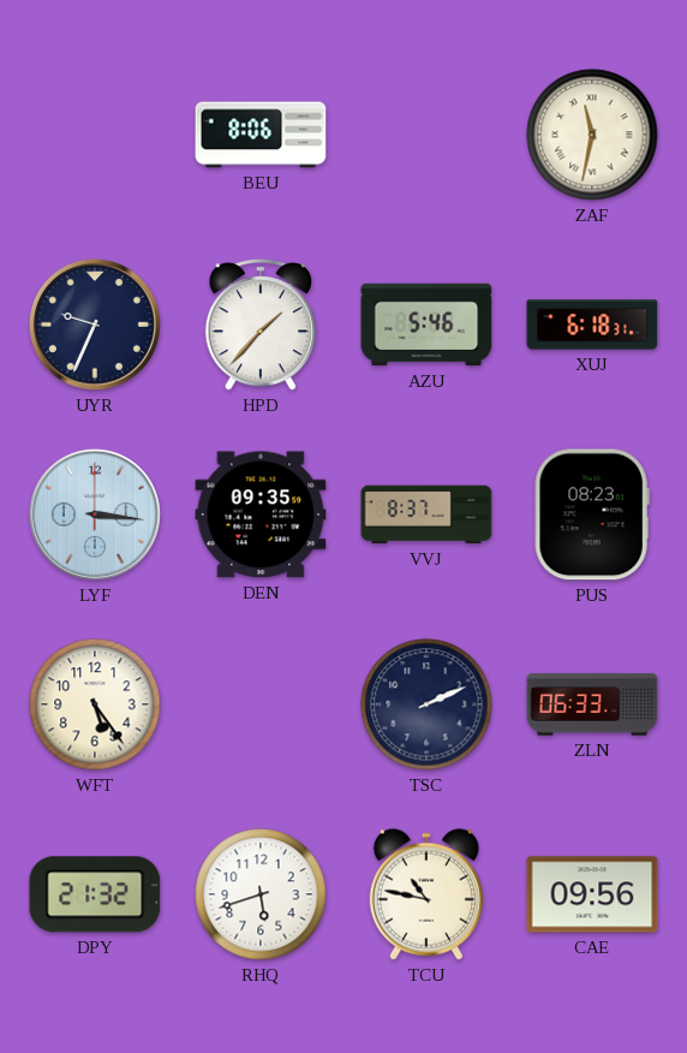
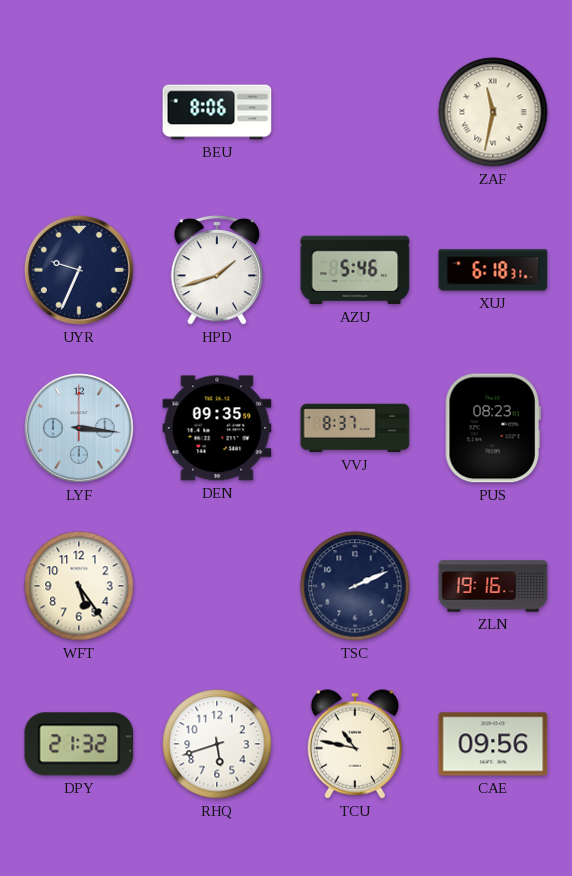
HPD: 1:37 -> 1:42
ZLN: 06:33 -> 19:16
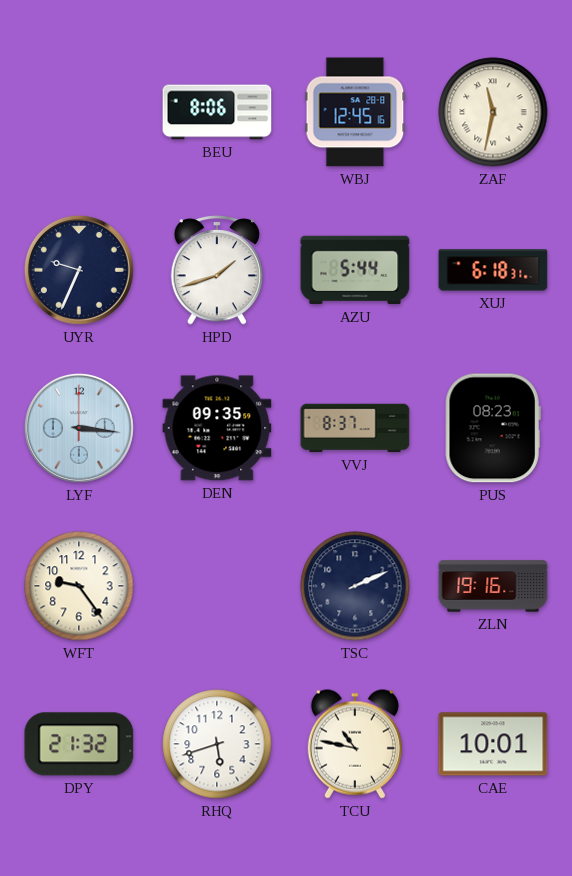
WBJ: none -> 12:45
AZU: 5:46 -> 5:44
WFT: 5:24 -> 9:24
CAE: 09:56 -> 10:01
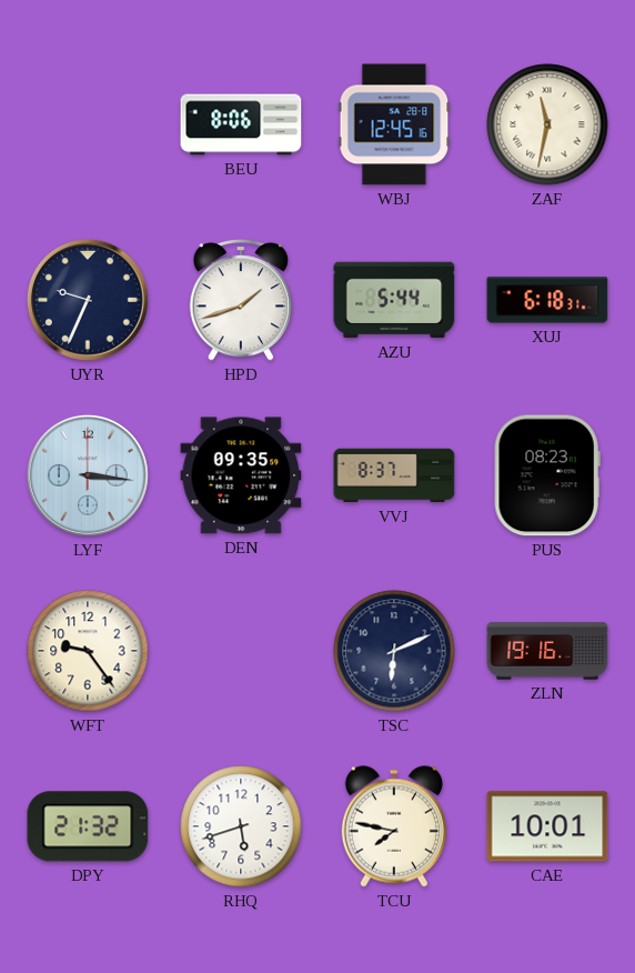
TSC: 2:11 -> 6:11
TCU: 10:47 -> 7:47
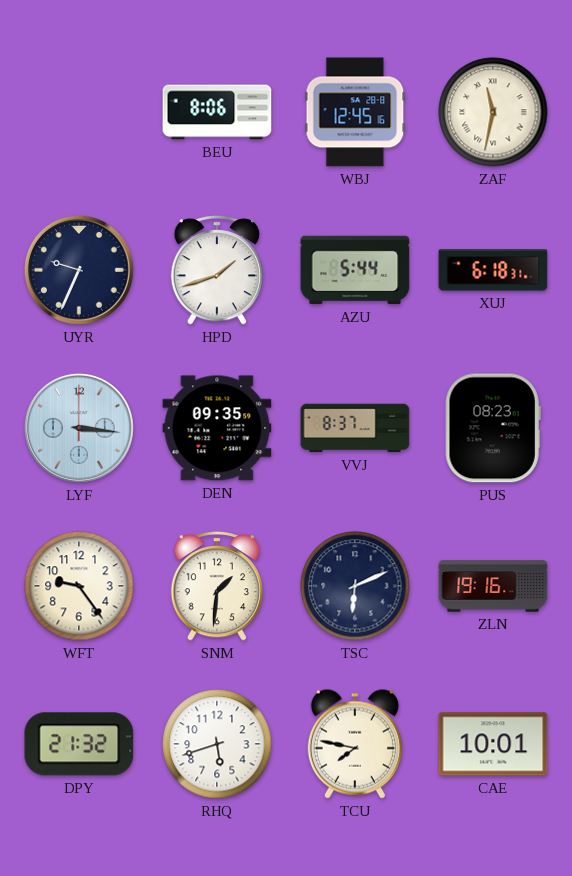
SNM: none -> 1:31
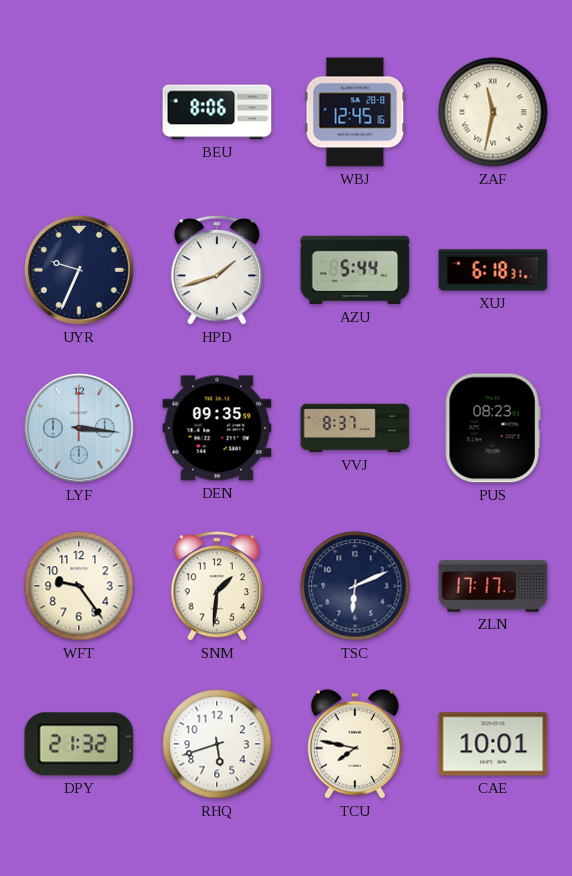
ZLN: 19:16 -> 17:17
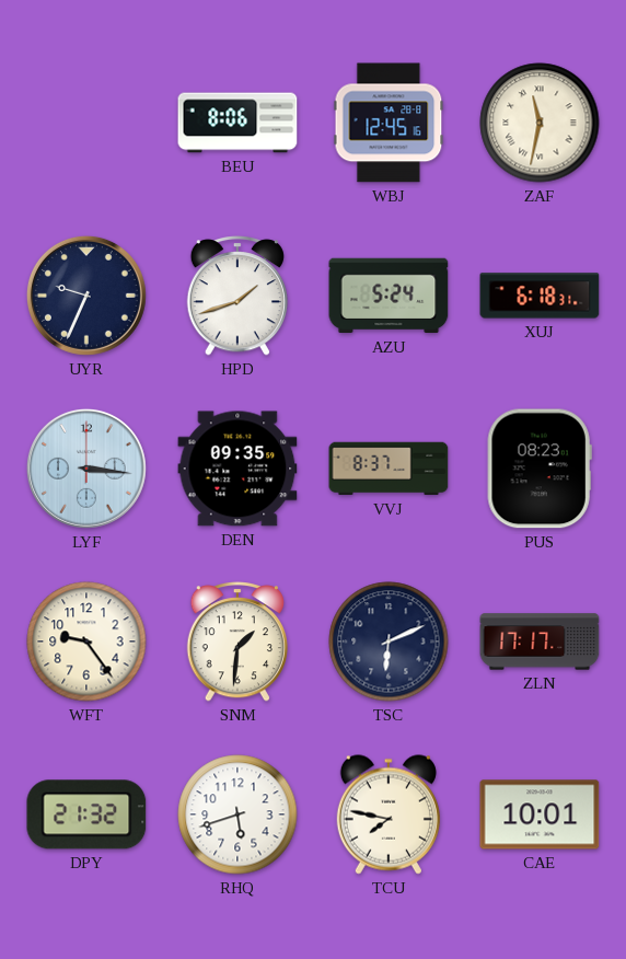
AZU: 5:44 -> 5:24
